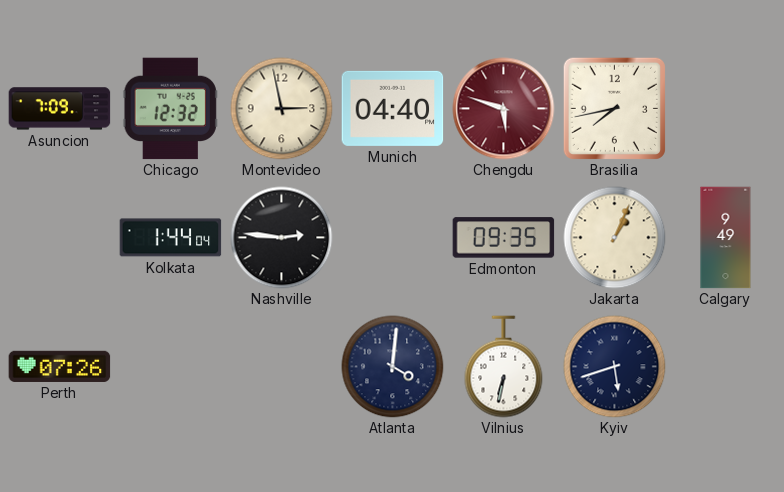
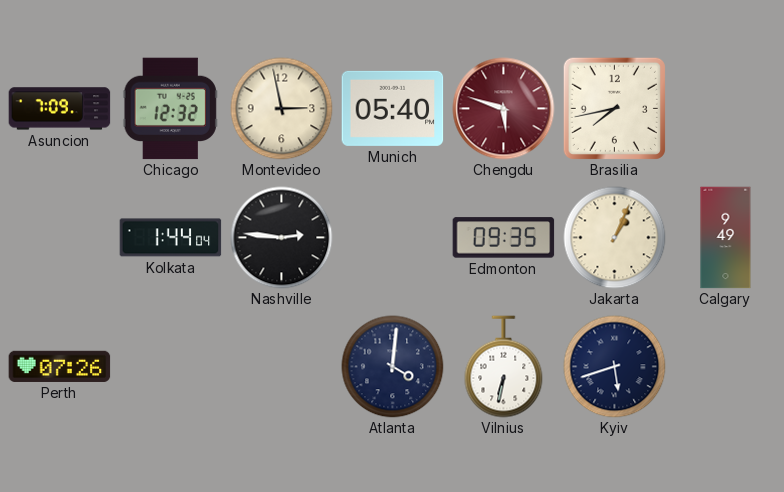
Munich: 04:40 -> 05:40
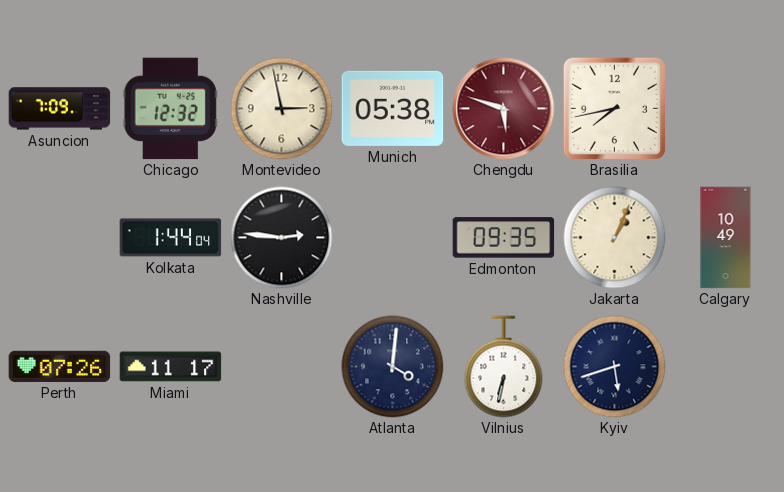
Munich: 05:40 -> 05:38
Calgary: 9:49 -> 10:49
Miami: none -> 11:17
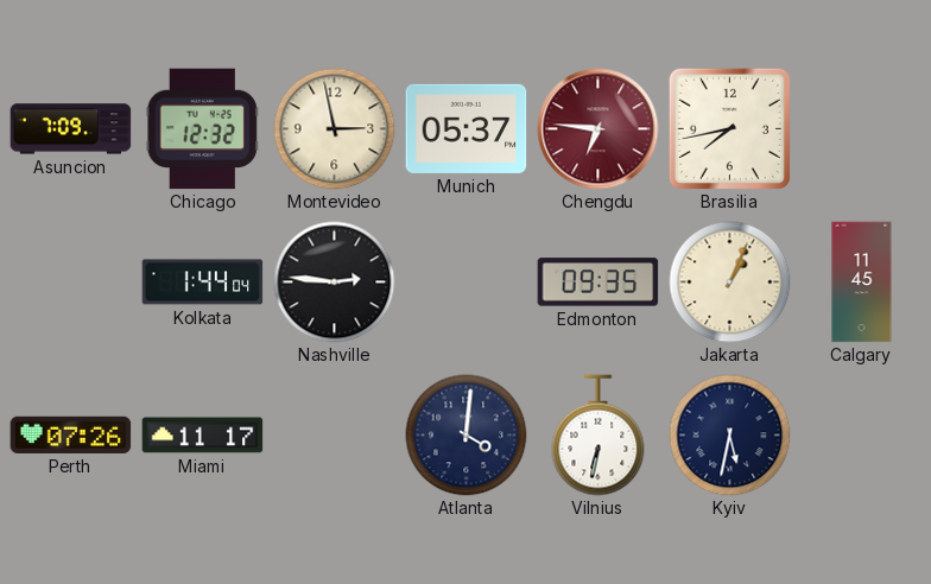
Munich: 05:38 -> 05:37
Chengdu: 5:48 -> 6:46
Calgary: 10:49 -> 11:45
Kyiv: 5:42 -> 5:32
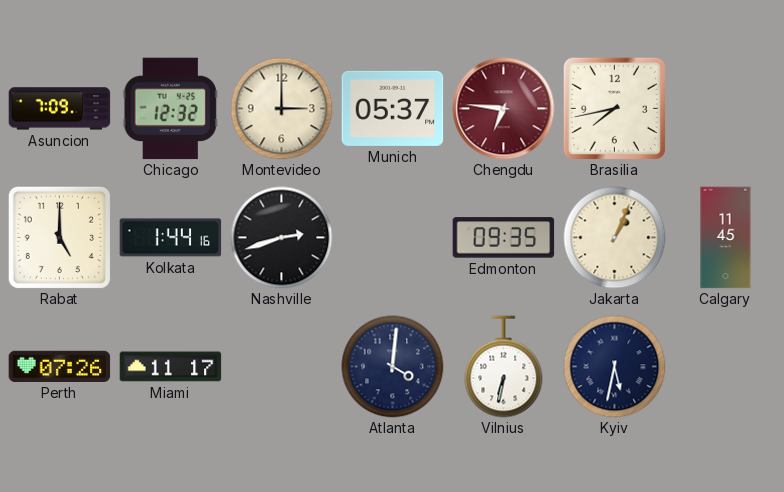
Montevideo: 2:58 -> 3:00
Rabat: none -> 5:00
Kolkata: 1:44:04 -> 1:44:16
Nashville: 2:46 -> 2:42
